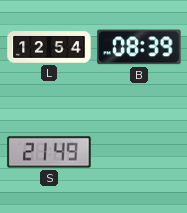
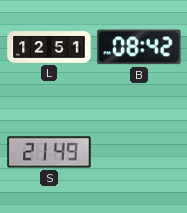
L: 12:54 -> 12:51
B: 08:39 -> 08:42
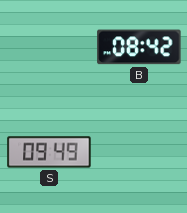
L: 12:51 -> none
S: 21:49 -> 09:49
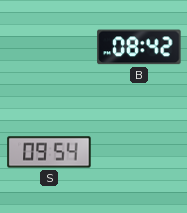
S: 09:49 -> 09:54
